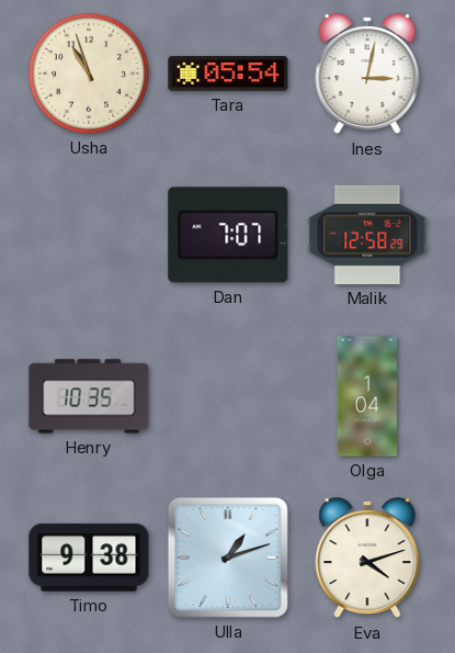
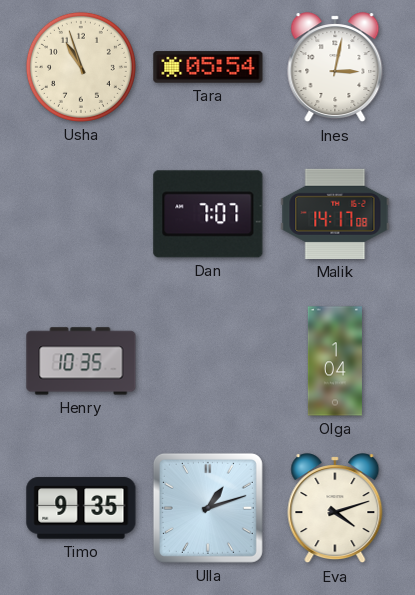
Malik: 12:58 -> 14:17
Timo: 9:38 -> 9:35
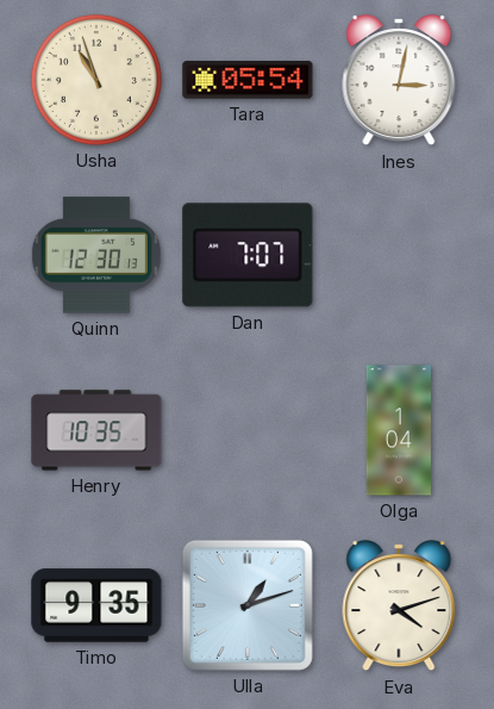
Quinn: none -> 12:30
Malik: 14:17 -> none
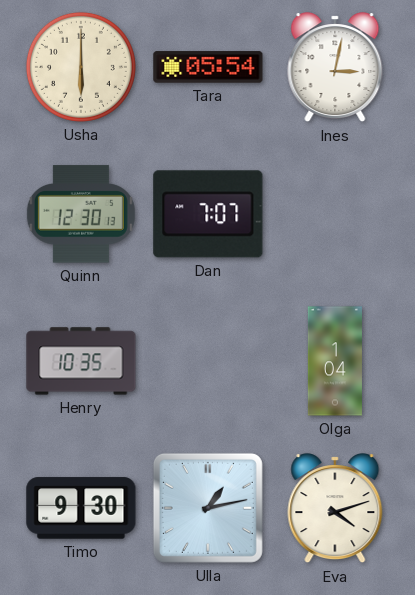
Usha: 10:57 -> 6:00
Timo: 9:35 -> 9:30
Ulla: 1:12 -> 1:13
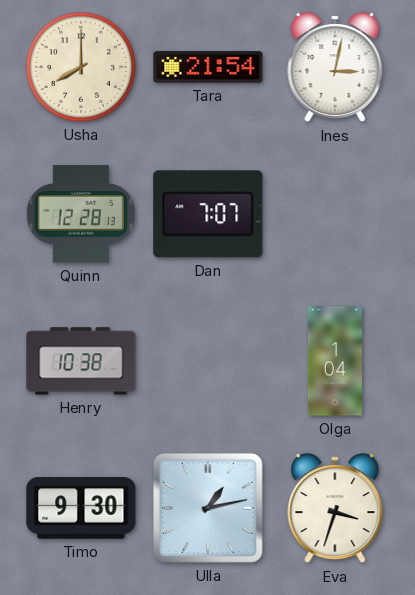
Usha: 6:00 -> 8:00
Tara: 05:54 -> 21:54
Quinn: 12:30 -> 12:28
Henry: 10:35 -> 10:38
Eva: 4:12 -> 3:33
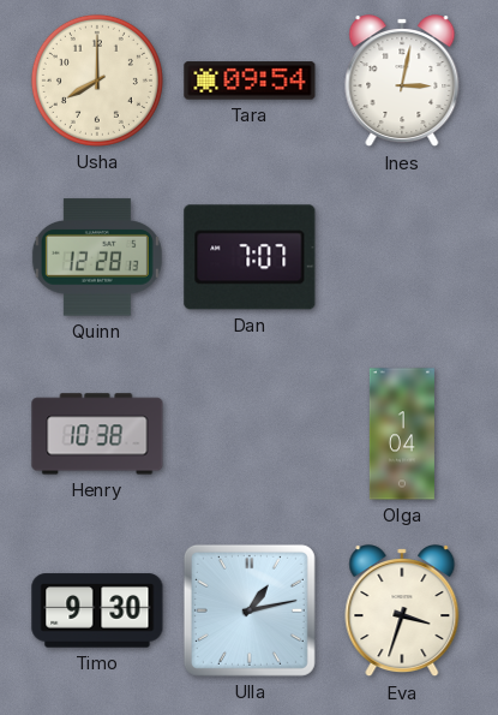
Tara: 21:54 -> 09:54
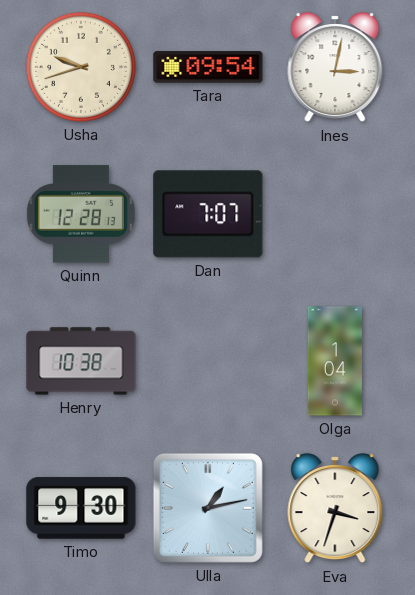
Usha: 8:00 -> 9:42
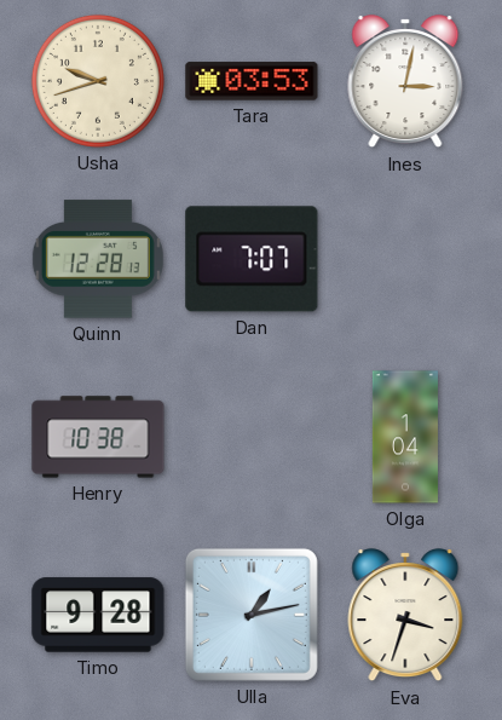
Tara: 09:54 -> 03:53
Timo: 9:30 -> 9:28
